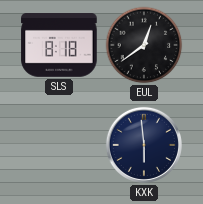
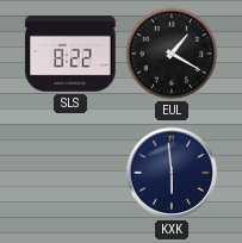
SLS: 8:18 -> 8:22
EUL: 12:39 -> 1:20
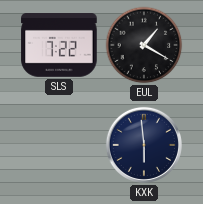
SLS: 8:22 -> 7:22
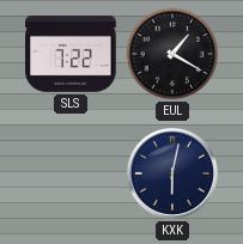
KXK: 5:59 -> 6:02
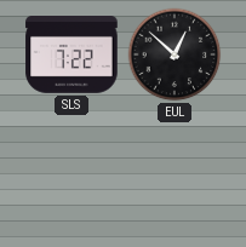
EUL: 1:20 -> 12:52
KXK: 6:02 -> none
